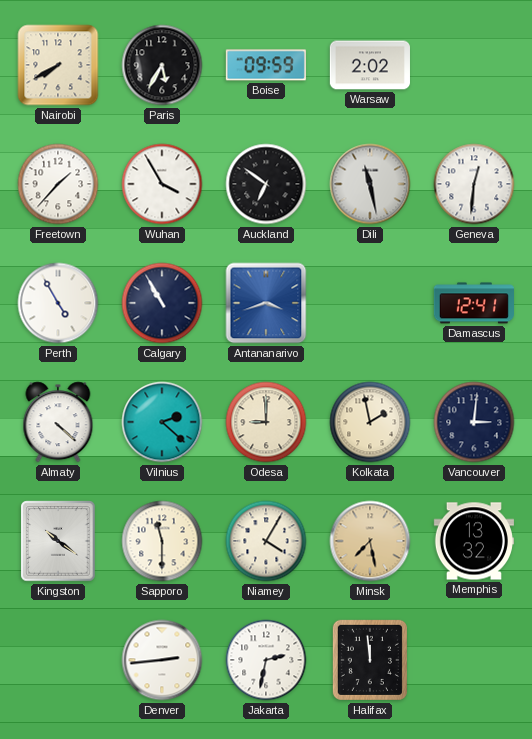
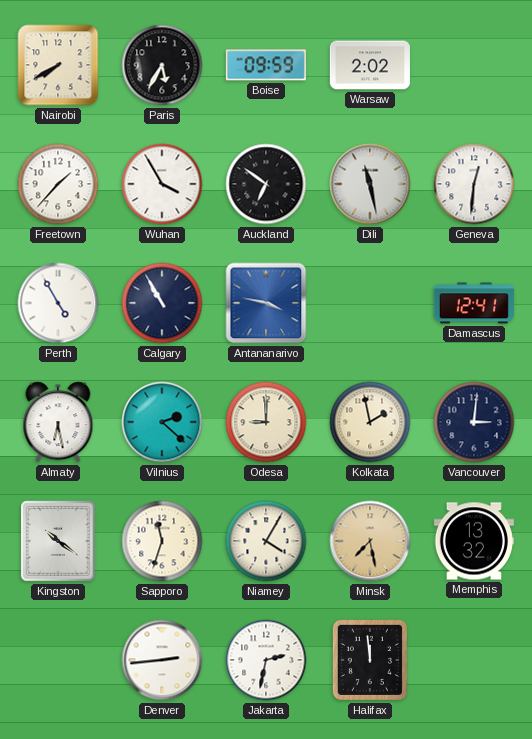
Antananarivo: 3:42 -> 3:47
Almaty: 4:22 -> 6:28
Sapporo: 11:30 -> 11:33
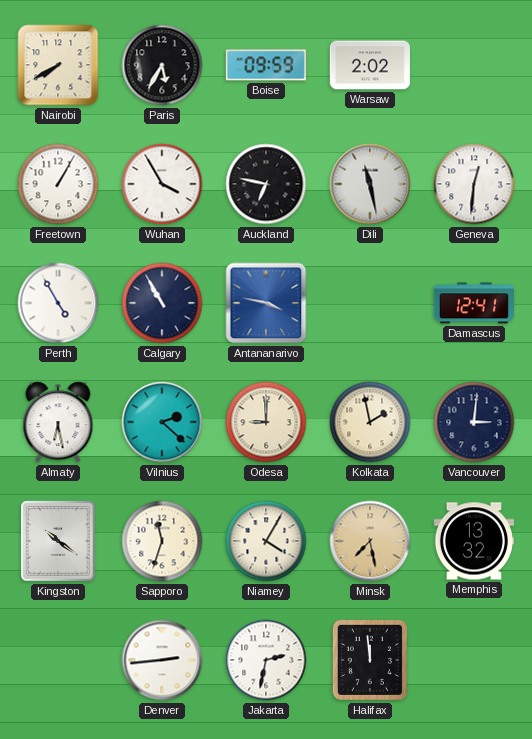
Freetown: 1:37 -> 1:05
Auckland: 6:51 -> 6:47
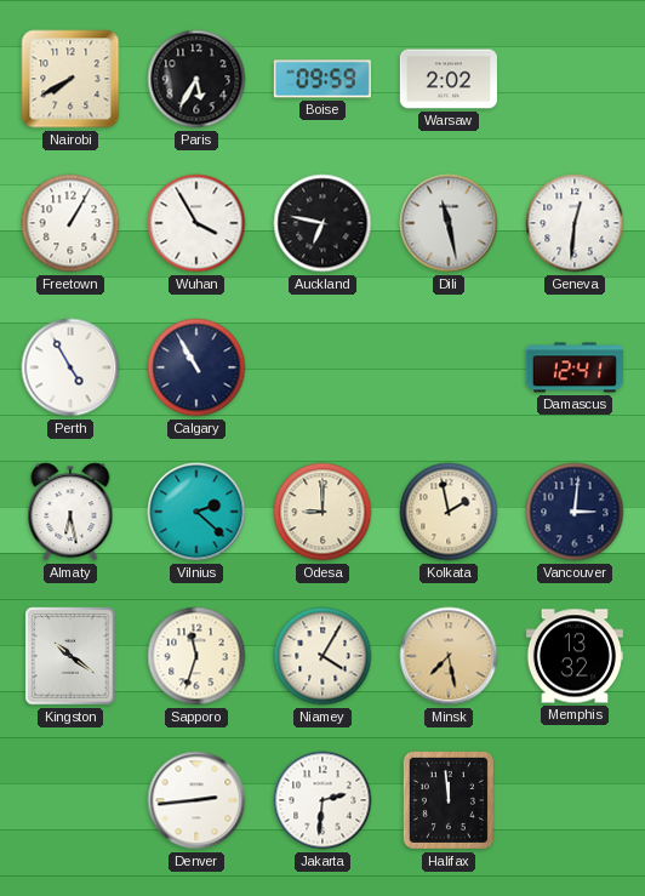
Antananarivo: 3:47 -> none
Jakarta: 2:32 -> 2:31
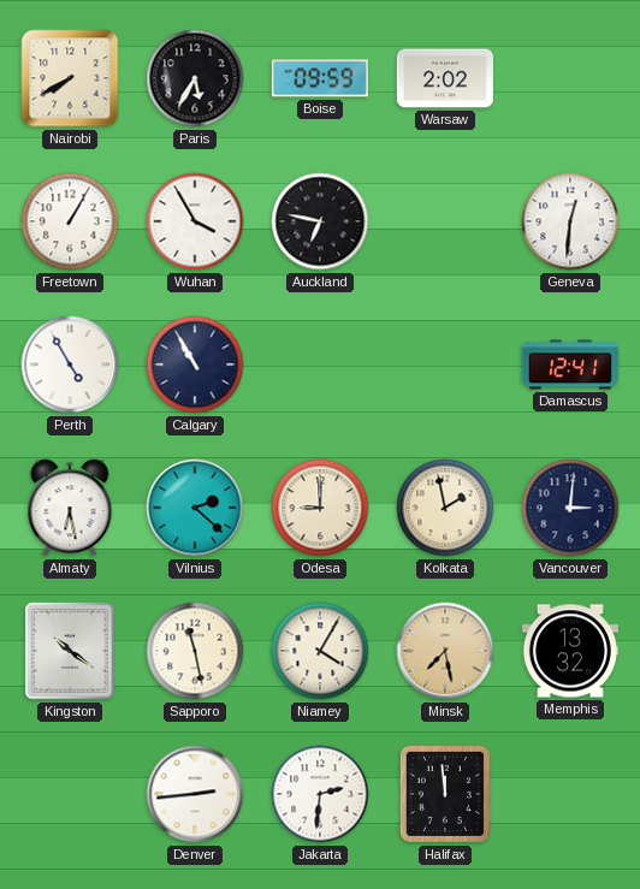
Dili: 11:28 -> none
Sapporo: 11:33 -> 11:28
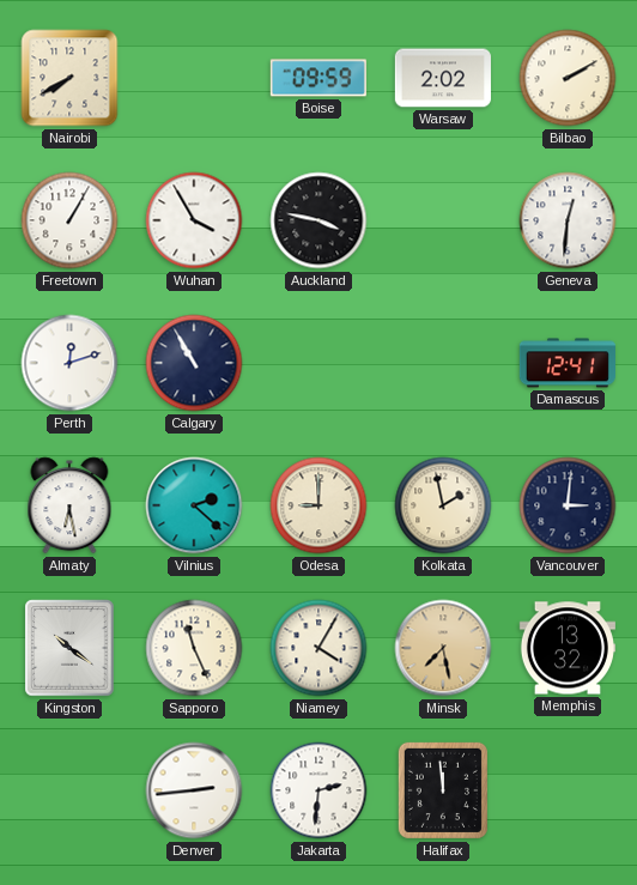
Paris: 5:35 -> none
Bilbao: none -> 2:10
Auckland: 6:47 -> 3:47
Perth: 4:55 -> 12:12
Sapporo: 11:28 -> 11:26
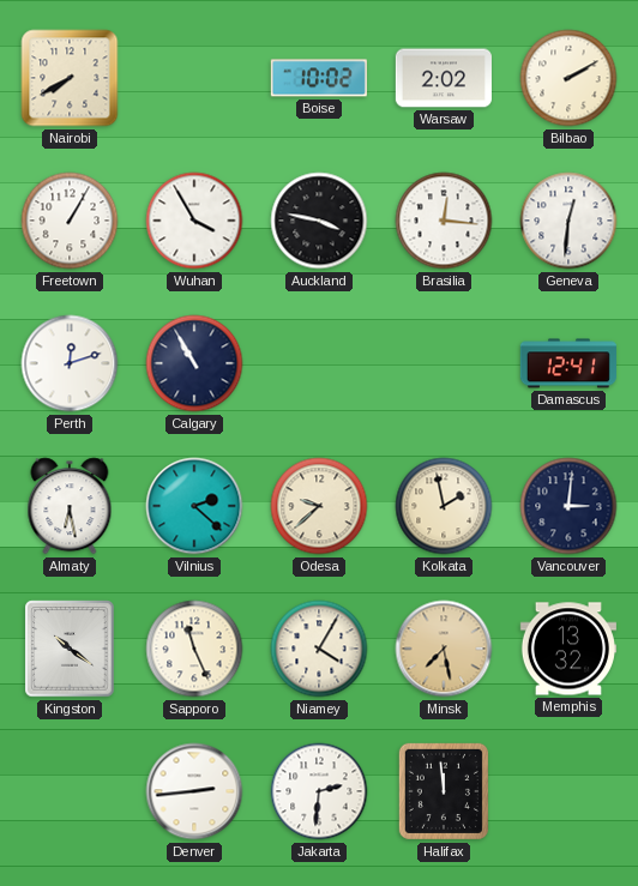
Boise: 09:59 -> 10:02
Brasilia: none -> 12:16
Odesa: 9:00 -> 9:38
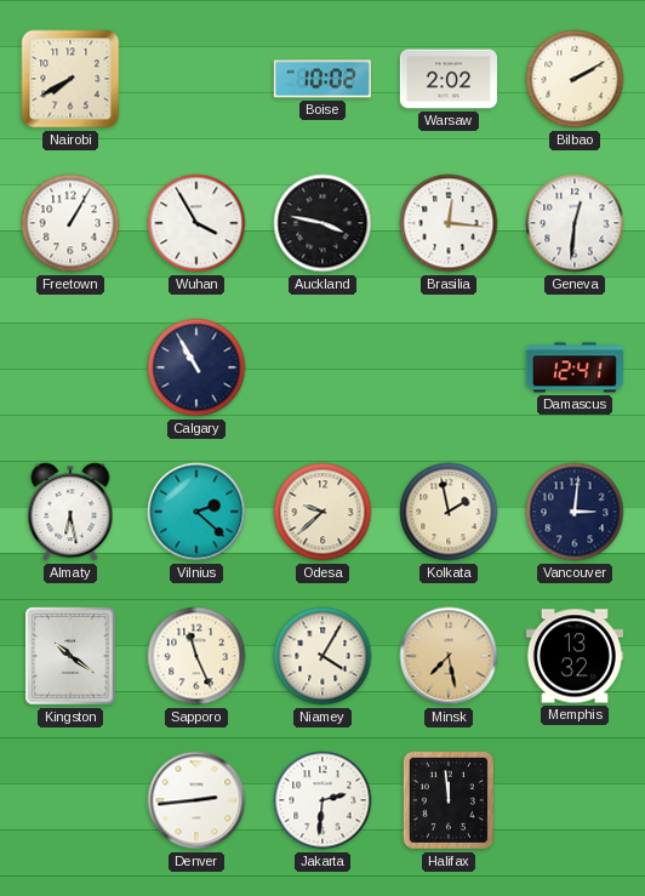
Perth: 12:12 -> none
